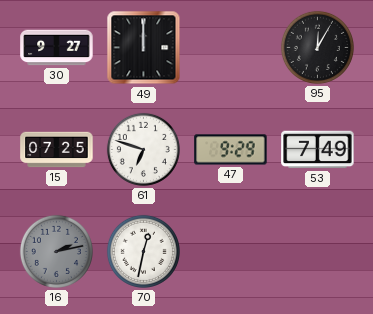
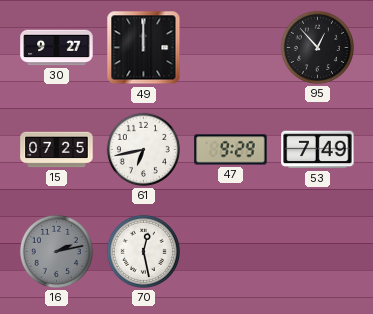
95: 12:05 -> 12:53
61: 6:48 -> 6:43
70: 12:32 -> 12:28
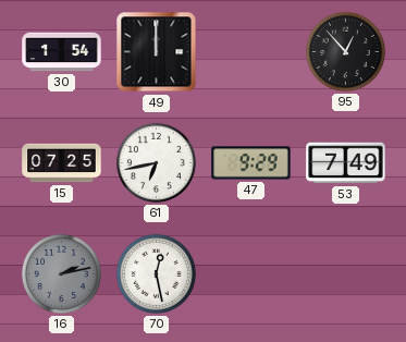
30: 9:27 -> 1:54
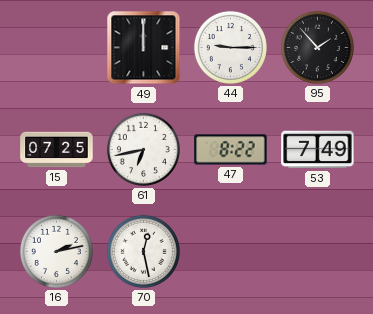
30: 1:54 -> none
44: none -> 9:15
95: 12:53 -> 1:53
47: 9:29 -> 8:22
16 dial: grey -> white
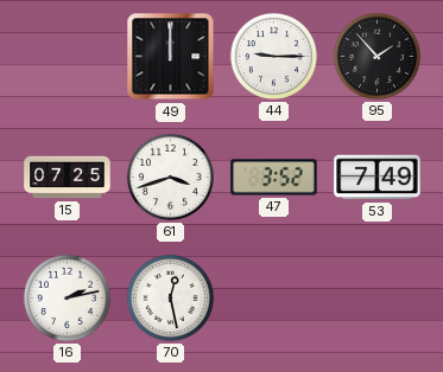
61: 6:43 -> 3:42
47: 8:22 -> 3:52
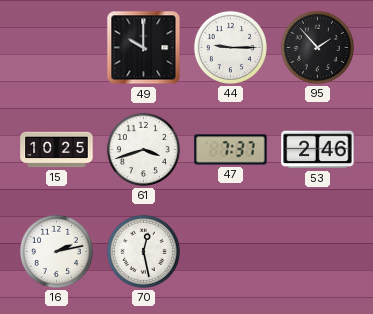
49: 12:00 -> 10:00
15: 07:25 -> 10:25
47: 3:52 -> 7:37
53: 7:49 -> 2:46
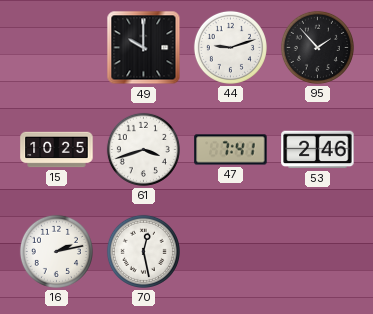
44: 9:15 -> 9:12
47: 7:37 -> 7:41
